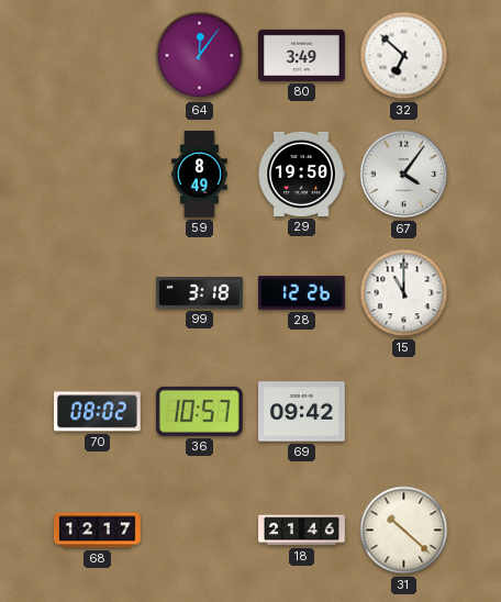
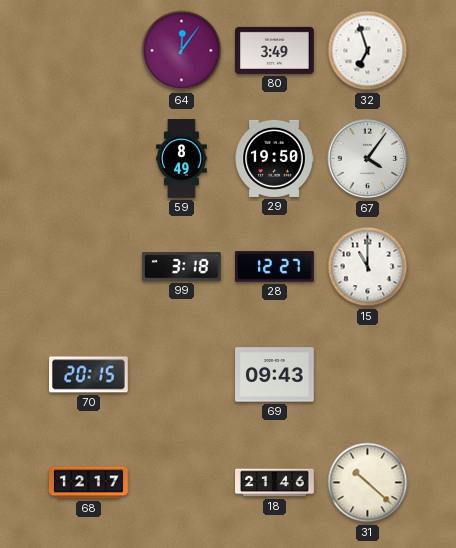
32: 6:52 -> 6:57
28: 12:26 -> 12:27
70: 08:02 -> 20:15
36: 10:57 -> none
69: 09:42 -> 09:43
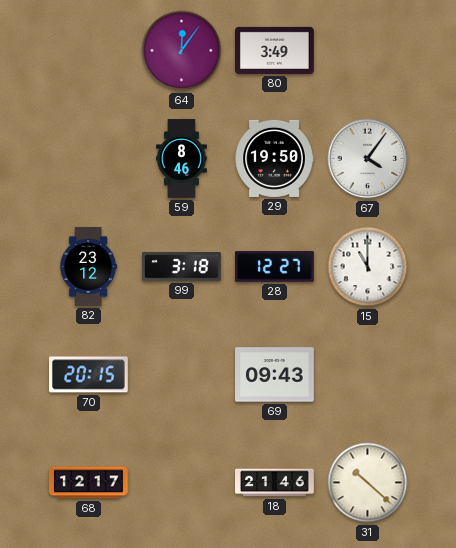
32: 6:57 -> none
59: 8:49 -> 8:46
82: none -> 23:12
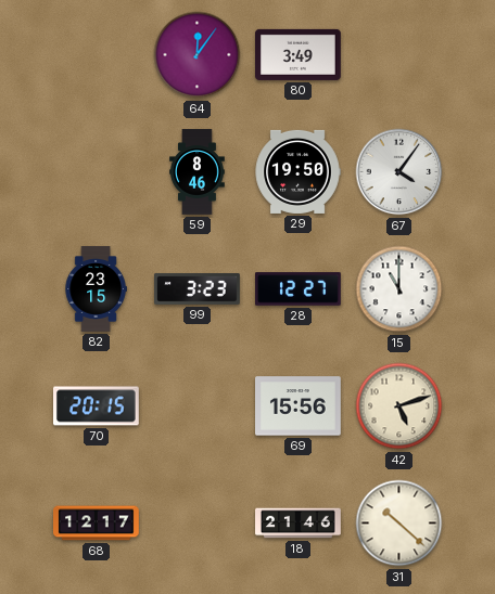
82: 23:12 -> 23:15
99: 3:18 -> 3:23
69: 09:43 -> 15:56
42: none -> 5:12
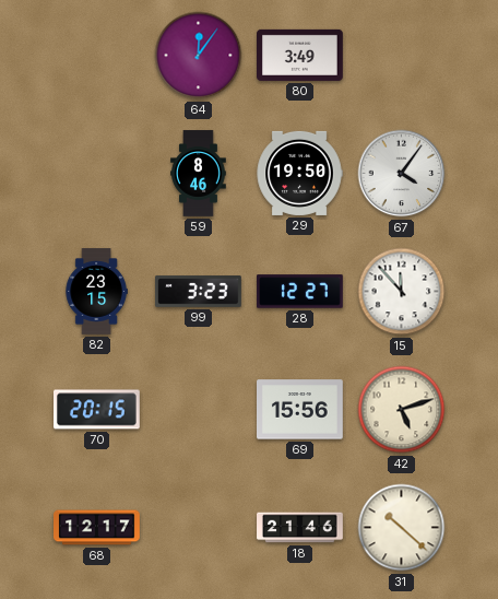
15: 11:00 -> 11:53
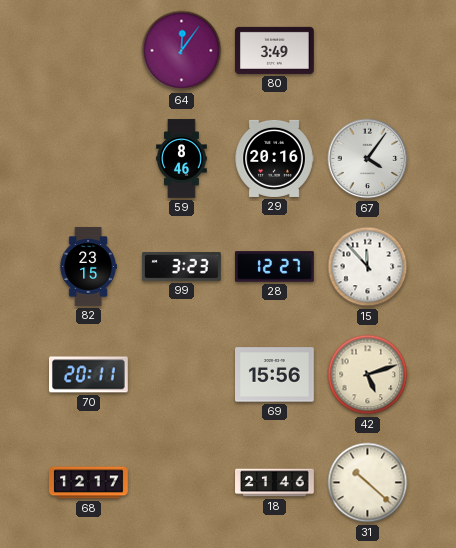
29: 19:50 -> 20:16
70: 20:15 -> 20:11
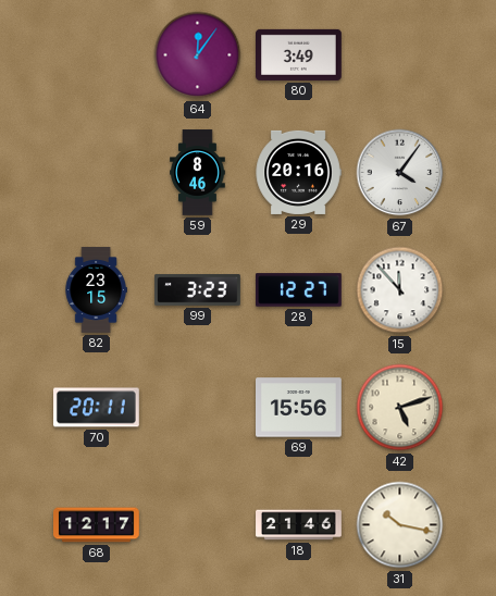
31: 10:22 -> 10:17
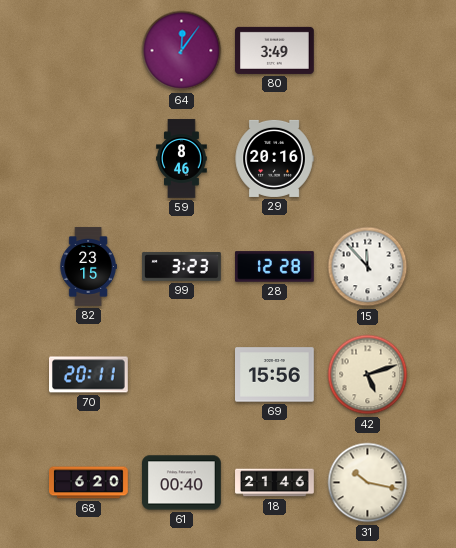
67: 4:06 -> none
28: 12:27 -> 12:28
68: 12:17 -> 6:20
61: none -> 00:40
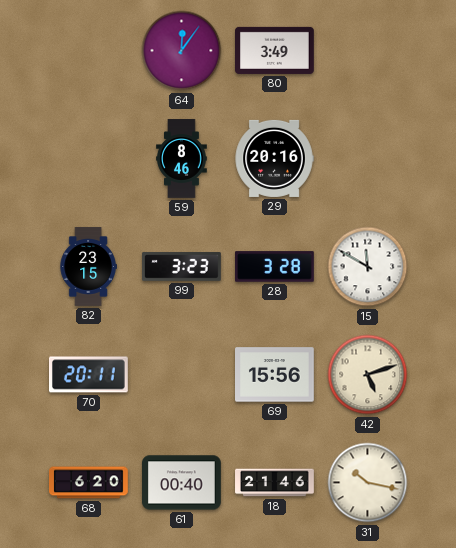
28: 12:28 -> 3:28
15: 11:53 -> 11:50
